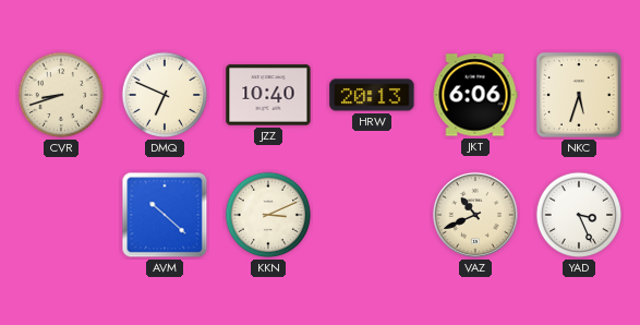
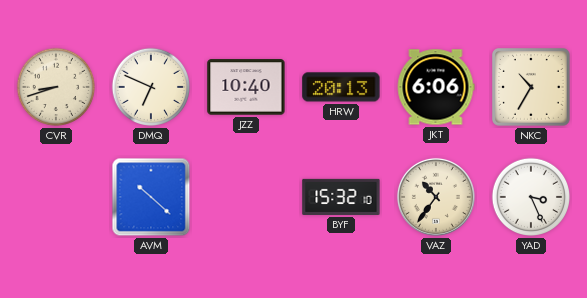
NKC: 5:33 -> 10:35
KKN: 3:11 -> none
BYF: none -> 15:32
VAZ: 10:41 -> 10:36
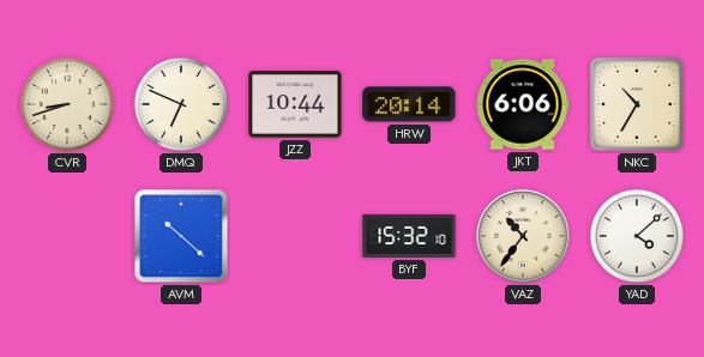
JZZ: 10:40 -> 10:44
HRW: 20:13 -> 20:14
YAD: 3:26 -> 4:08
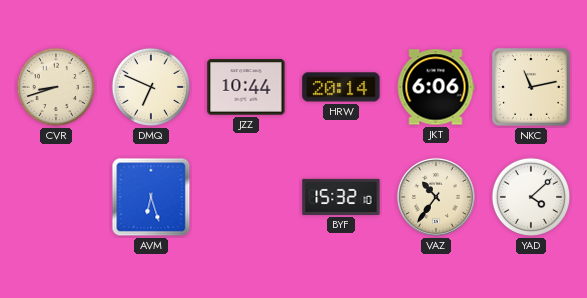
NKC: 10:35 -> 11:13
AVM: 10:22 -> 6:27
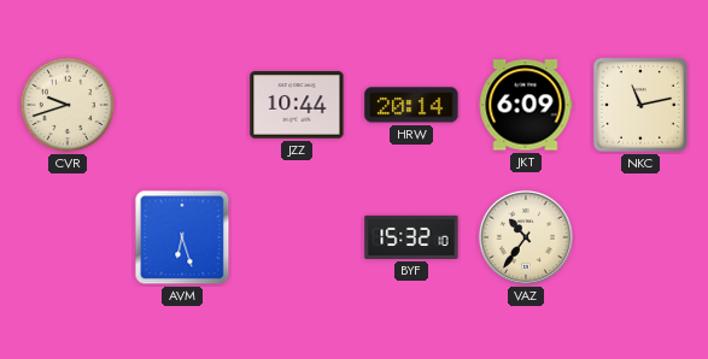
CVR: 8:42 -> 9:42
DMQ: 6:49 -> none
JKT: 6:06 -> 6:09
YAD: 4:08 -> none
